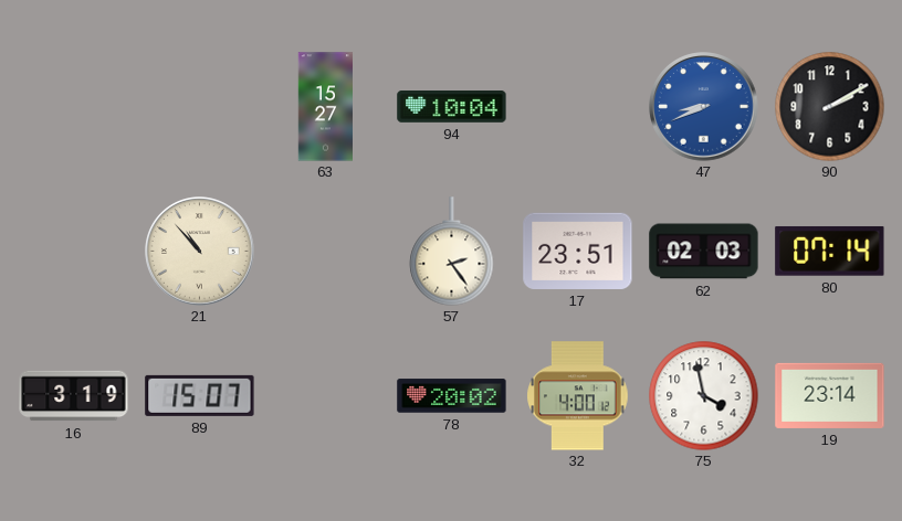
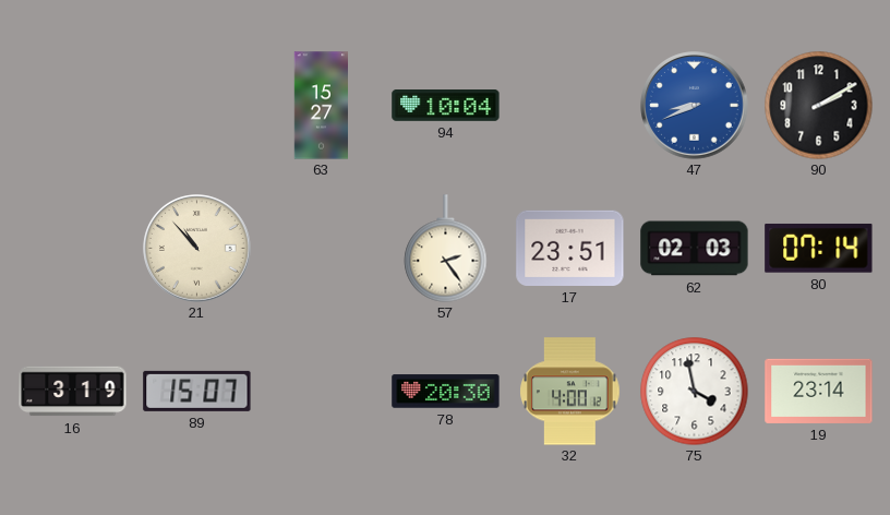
78: 20:02 -> 20:30
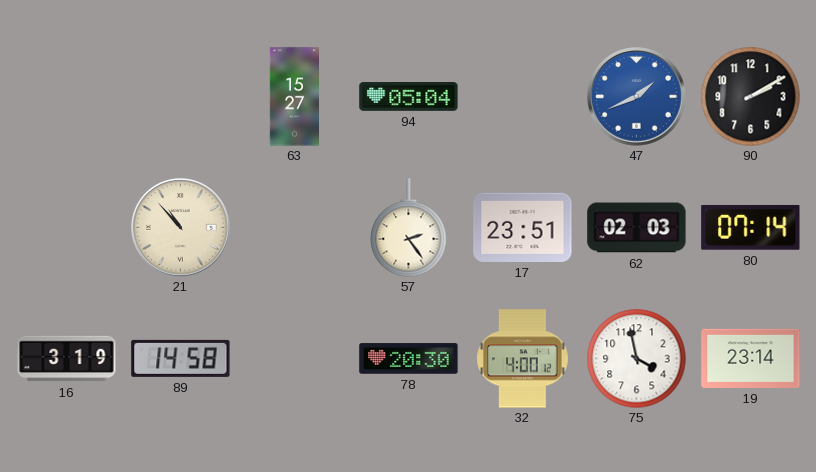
94: 10:04 -> 05:04
47: 8:41 -> 1:41
89: 15:07 -> 14:58
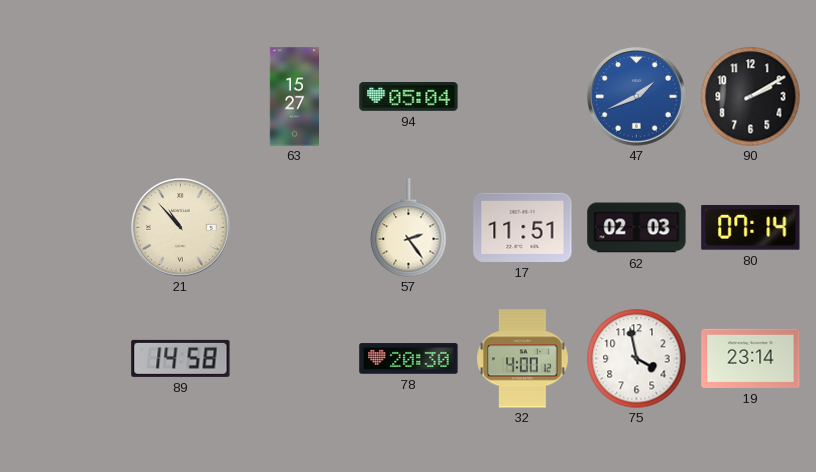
17: 23:51 -> 11:51
16: 3:19 -> none
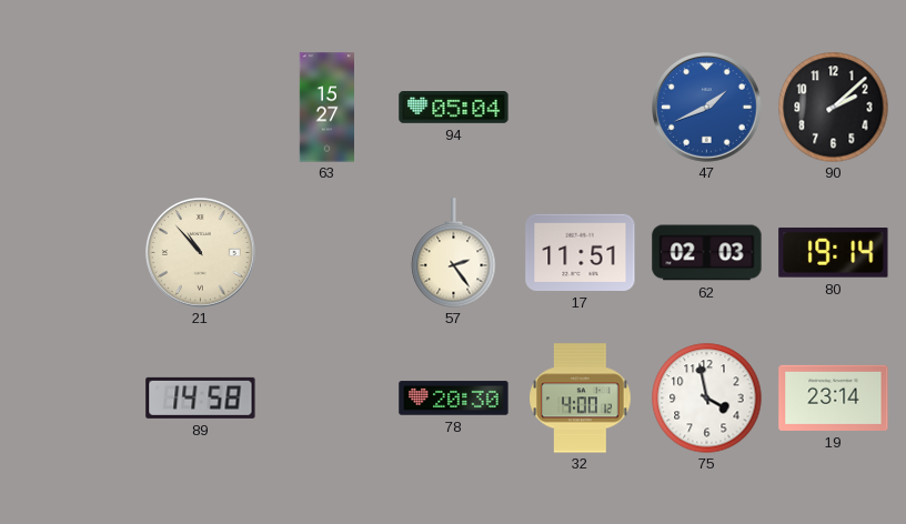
90: 2:10 -> 2:08
80: 07:14 -> 19:14
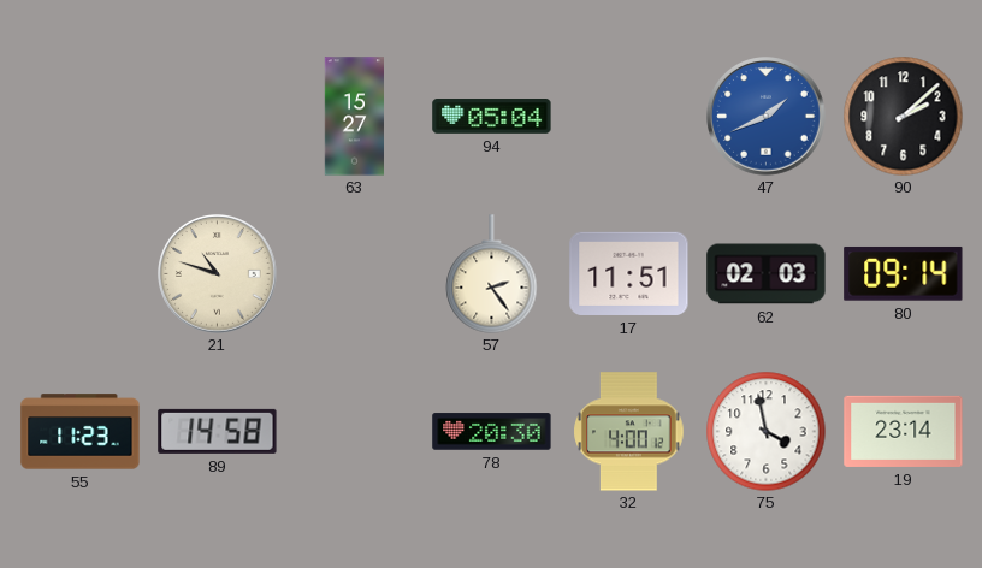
21: 10:53 -> 10:48
80: 19:14 -> 09:14
55: none -> 11:23
